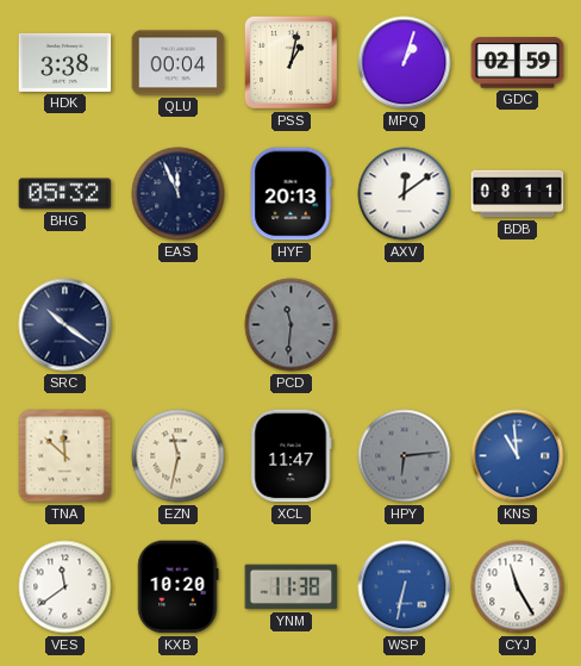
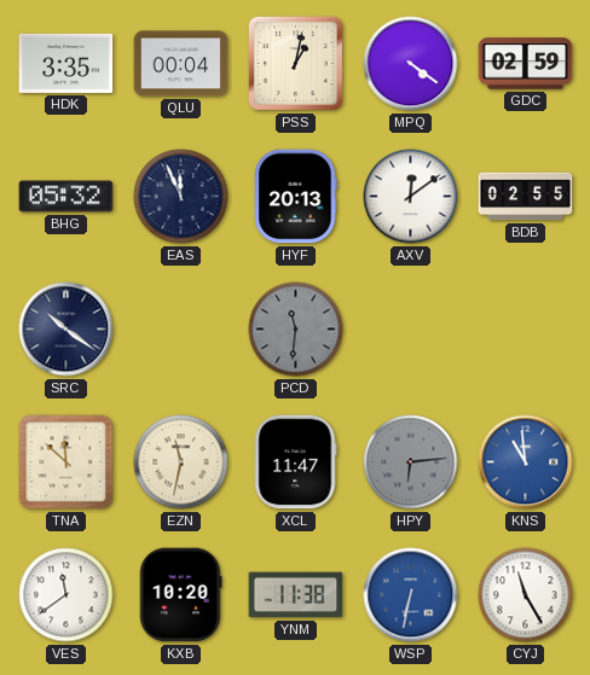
HDK: 3:38 -> 3:35
MPQ: 1:03 -> 4:21
BDB: 08:11 -> 02:55
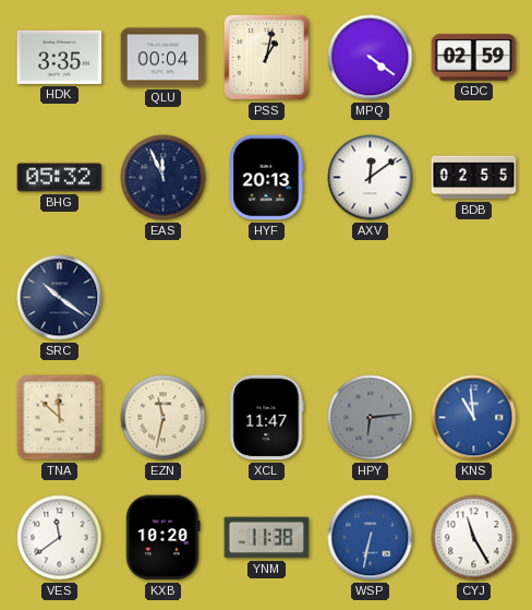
PCD: 11:31 -> none
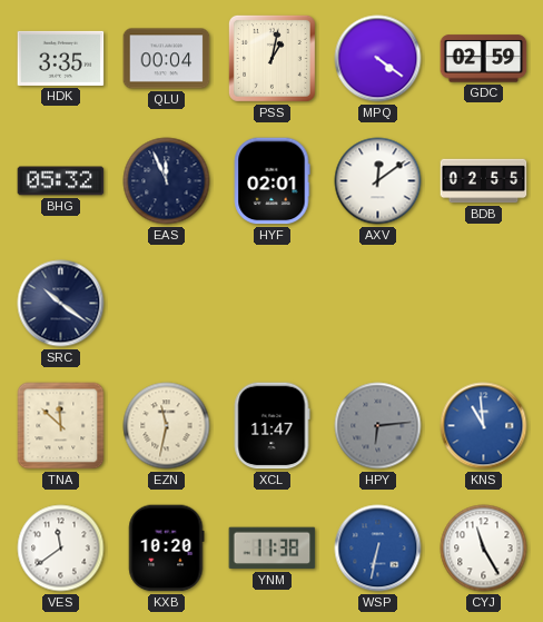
HYF: 20:13 -> 02:01
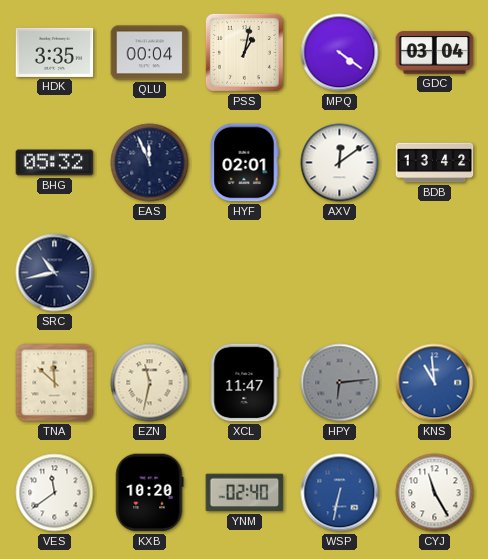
GDC: 02:59 -> 03:04
BDB: 02:55 -> 13:42
SRC: 10:21 -> 10:43
YNM: 11:38 -> 02:40
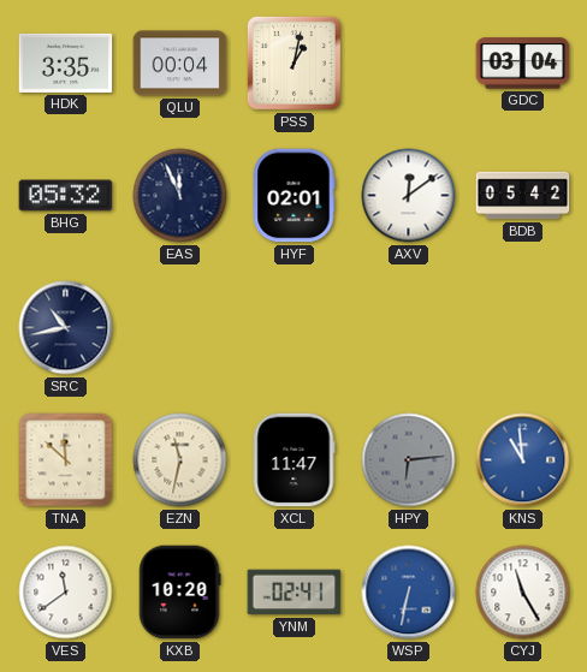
MPQ: 4:21 -> none
BDB: 13:42 -> 05:42
YNM: 02:40 -> 02:41
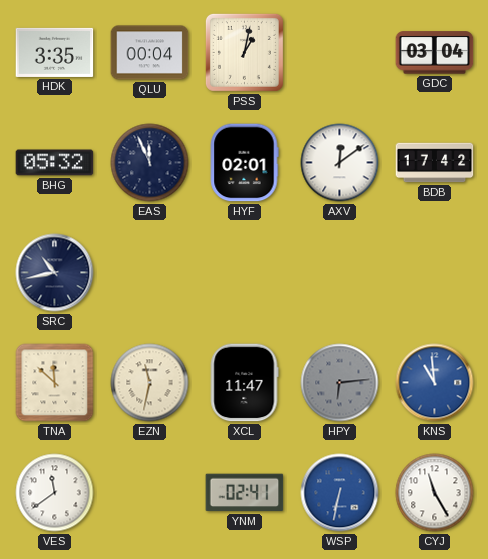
BDB: 05:42 -> 17:42
KXB: 10:20 -> none
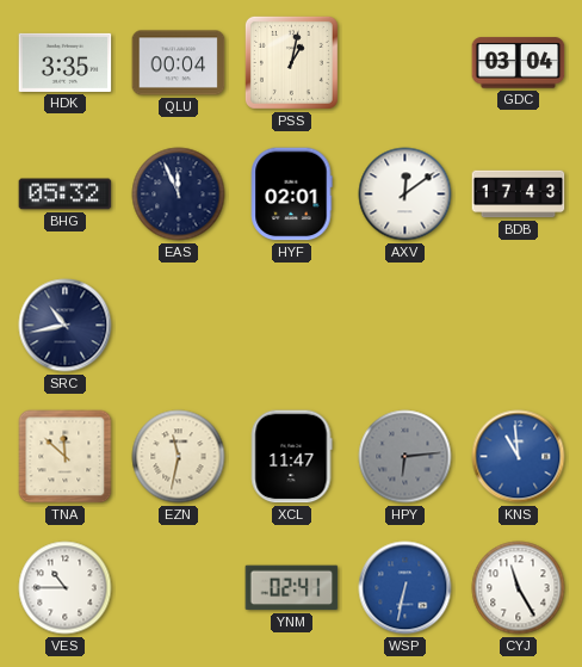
BDB: 17:42 -> 17:43
VES: 11:39 -> 10:45
